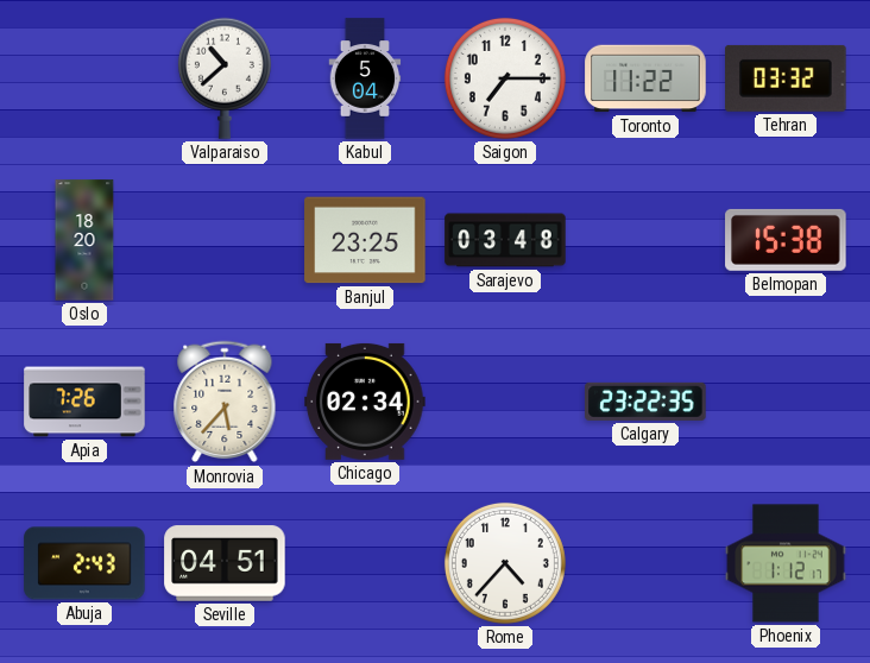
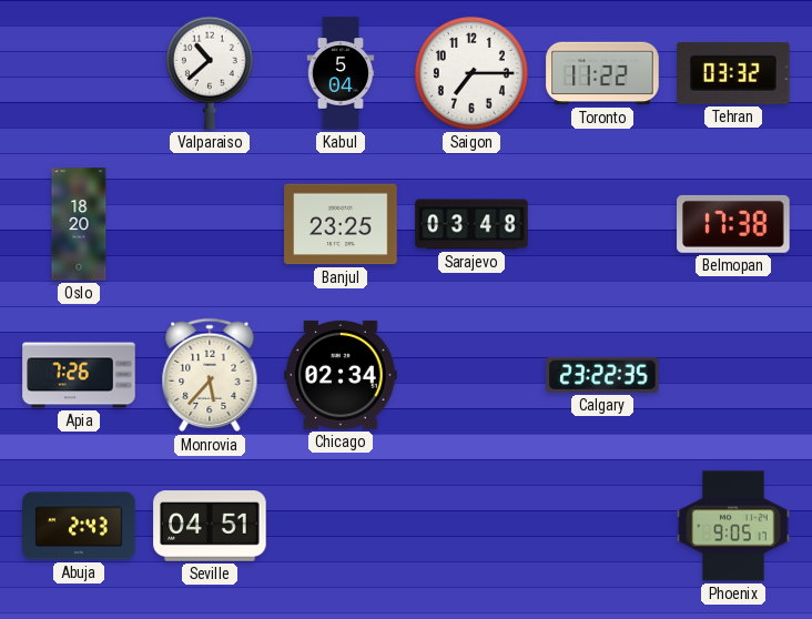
Belmopan: 15:38 -> 17:38
Rome: 4:37 -> none
Phoenix: 1:12 -> 9:05
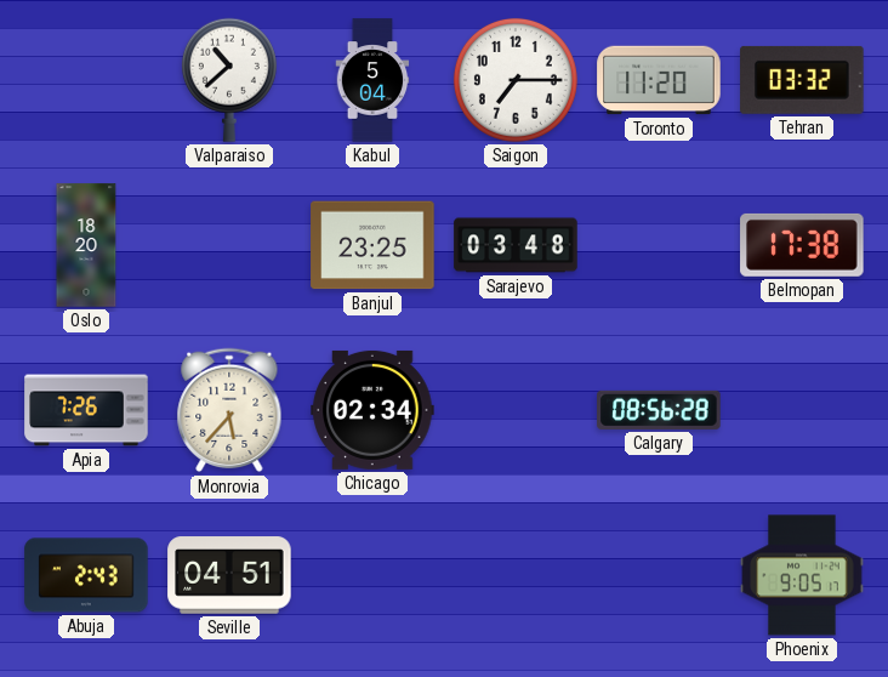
Toronto: 11:22 -> 11:20
Calgary: 23:22 -> 08:56
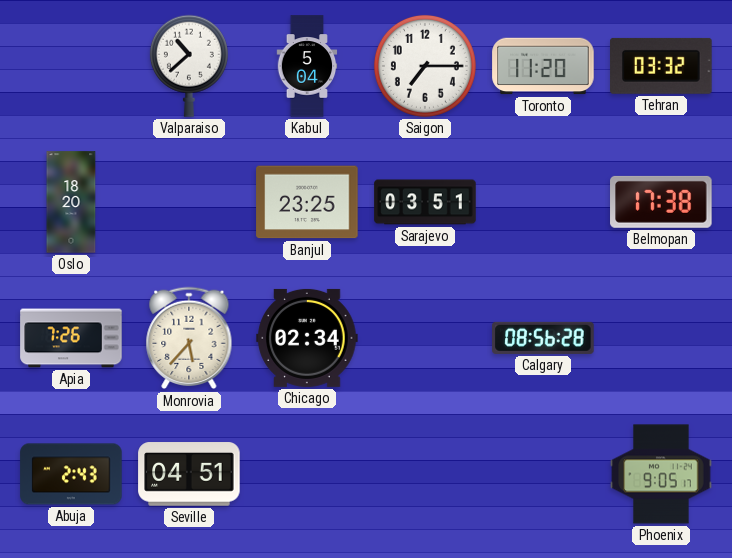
Sarajevo: 03:48 -> 03:51
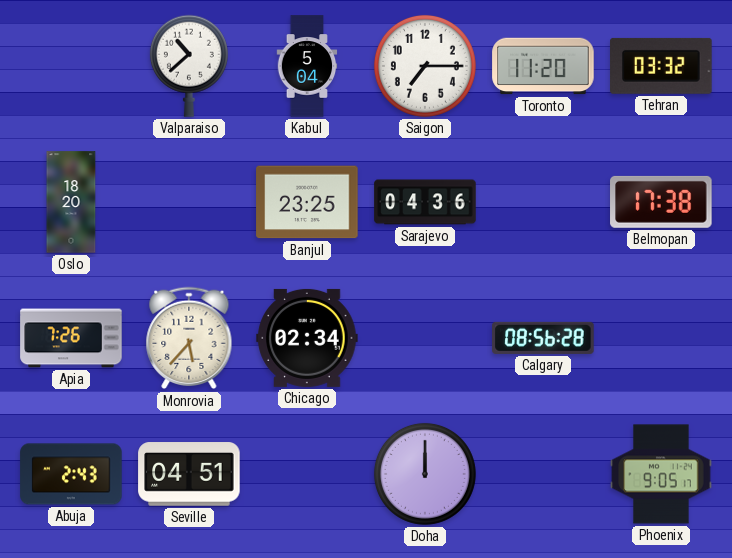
Sarajevo: 03:51 -> 04:36
Doha: none -> 12:00
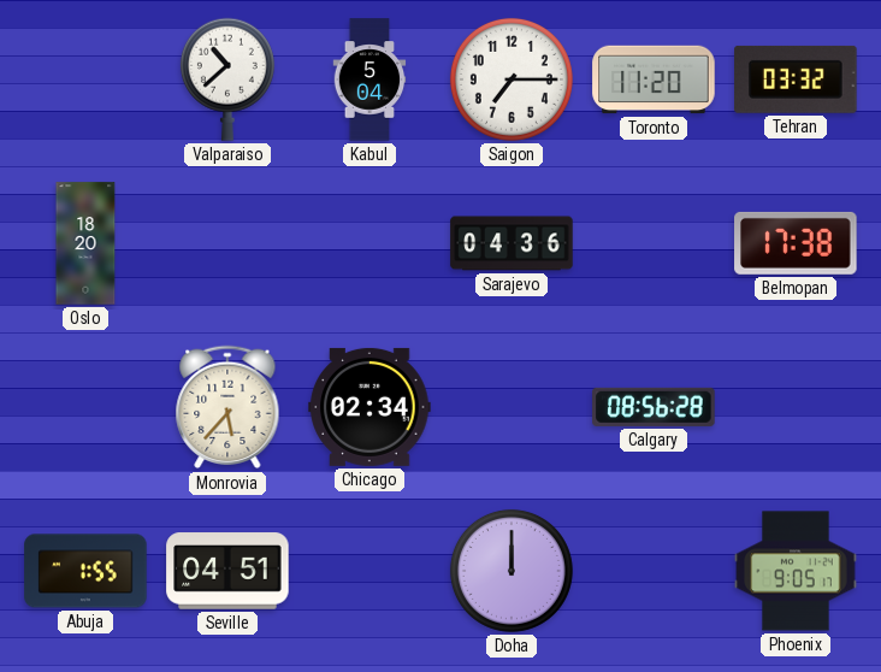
Banjul: 23:25 -> none
Apia: 7:26 -> none
Abuja: 2:43 -> 1:55
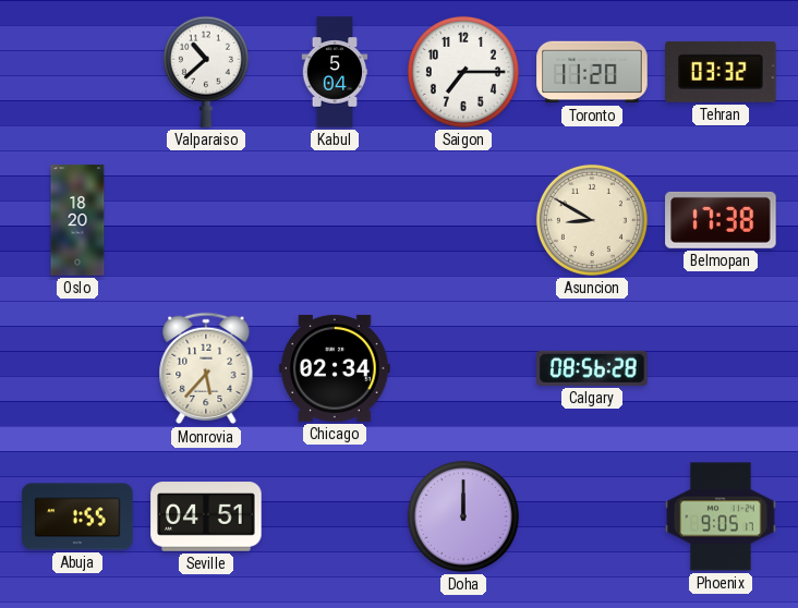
Sarajevo: 04:36 -> none
Asuncion: none -> 8:50
